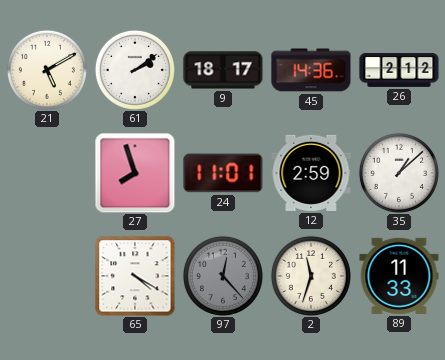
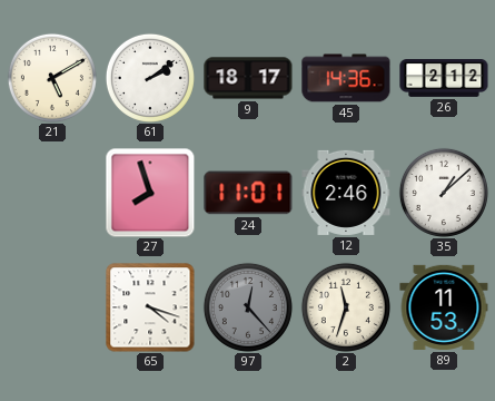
12: 2:59 -> 2:46
65: 4:20 -> 4:18
89: 11:33 -> 11:53
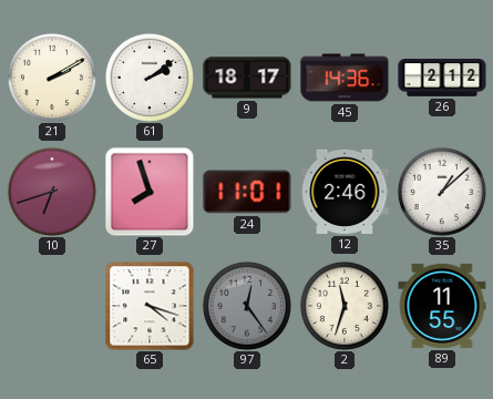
21: 5:10 -> 2:10
10: none -> 6:42
97: 12:23 -> 12:24
89: 11:53 -> 11:55
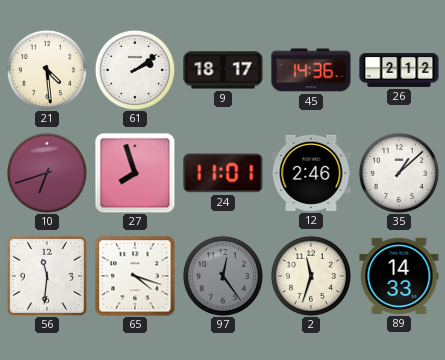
21: 2:10 -> 4:29
56: none -> 11:31
89: 11:55 -> 14:33
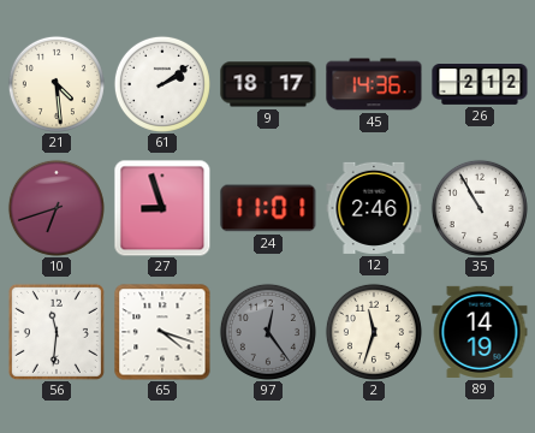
27: 7:57 -> 8:57
35: 1:08 -> 10:55
89: 14:33 -> 14:19
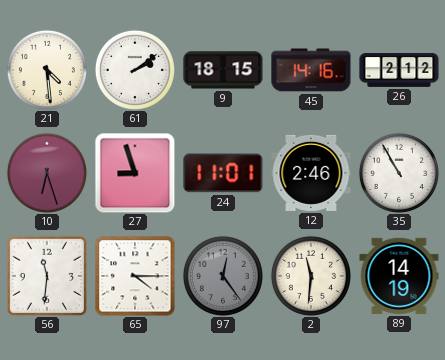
9: 18:17 -> 18:15
45: 14:36 -> 14:16
10: 6:42 -> 6:27
65: 4:18 -> 4:15
2: 11:33 -> 11:31
